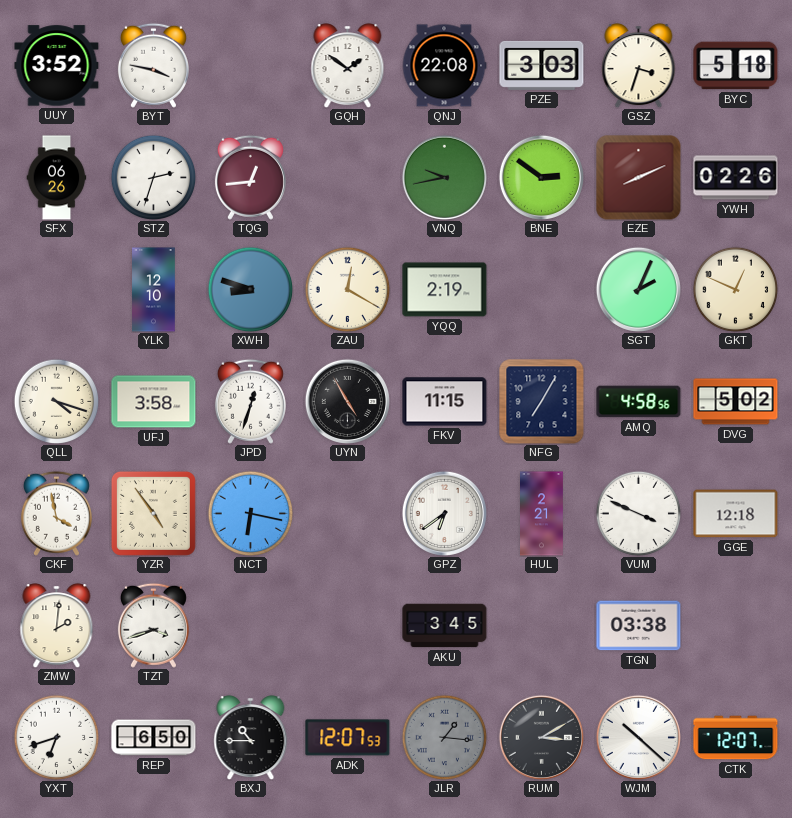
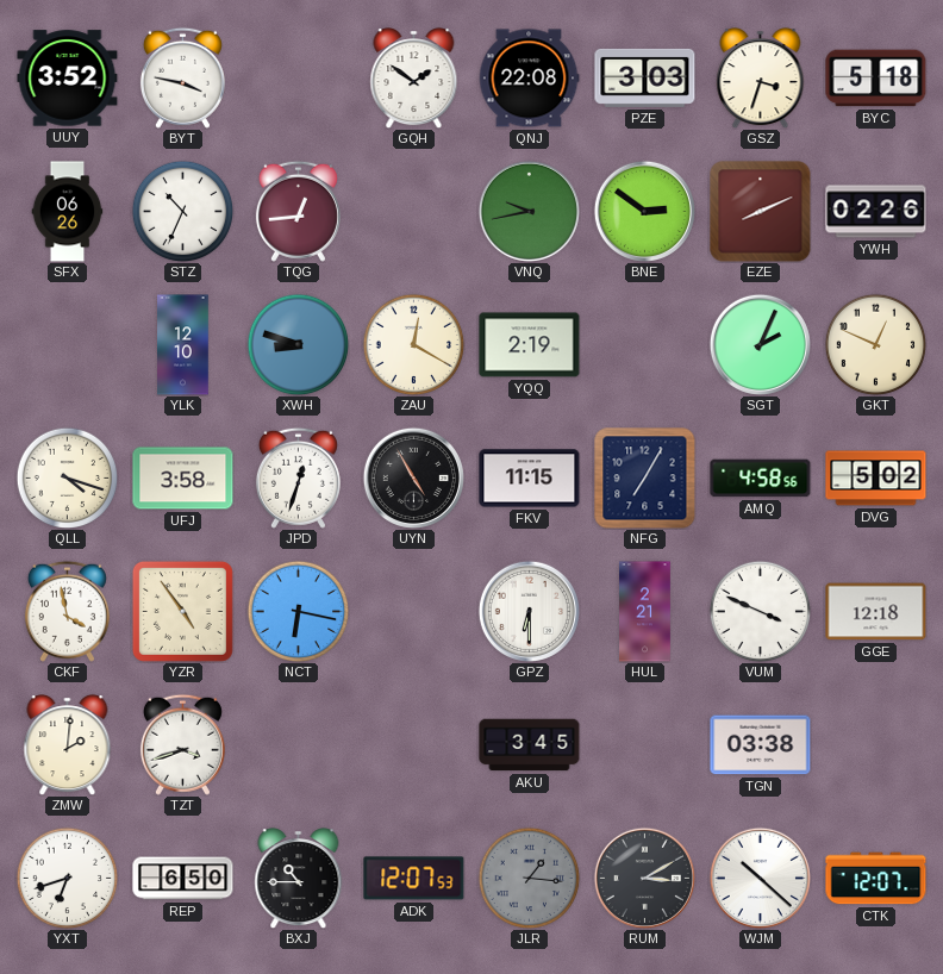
STZ: 2:33 -> 10:34
GPZ: 6:39 -> 6:30
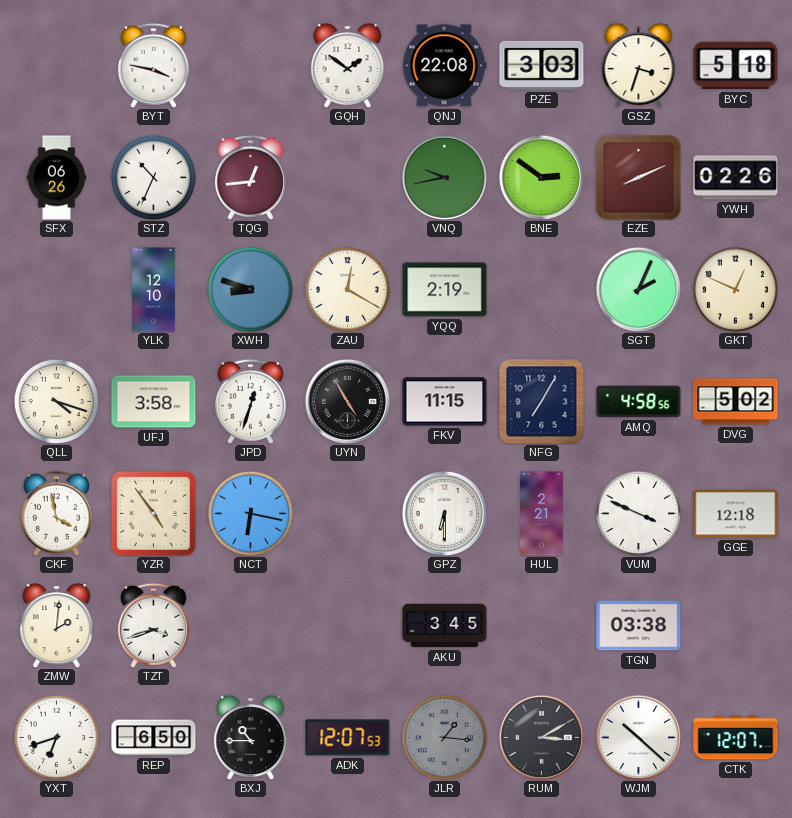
UUY: 3:52 -> none
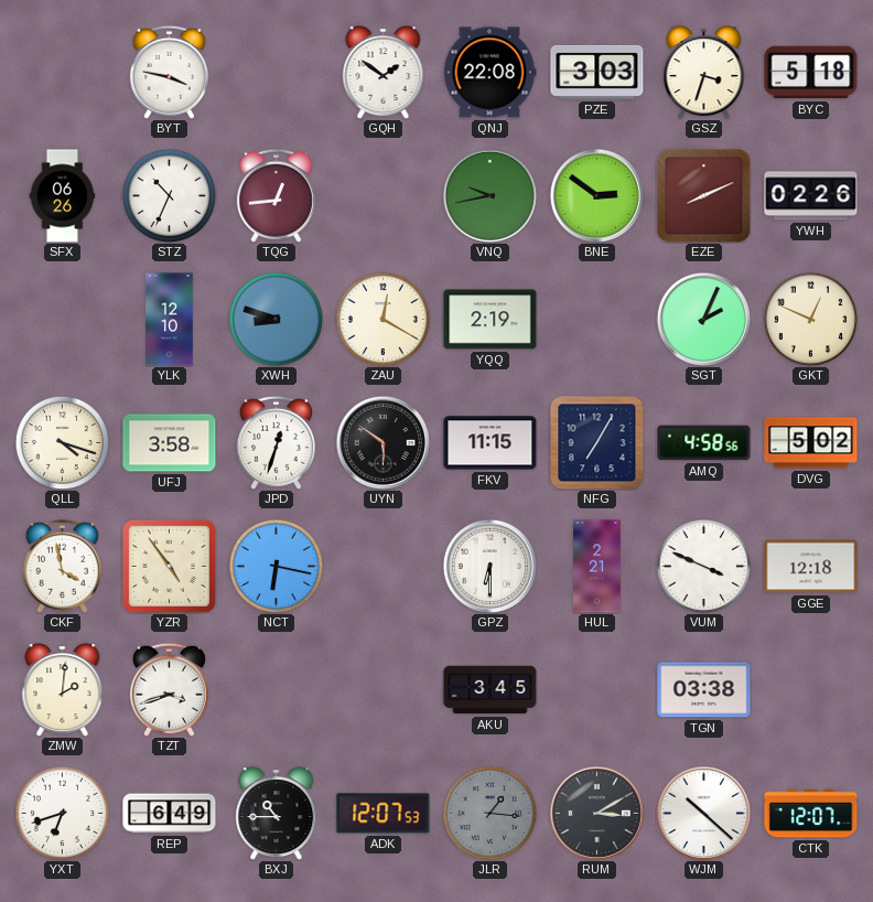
UYN: 4:55 -> 5:51
REP: 6:50 -> 6:49
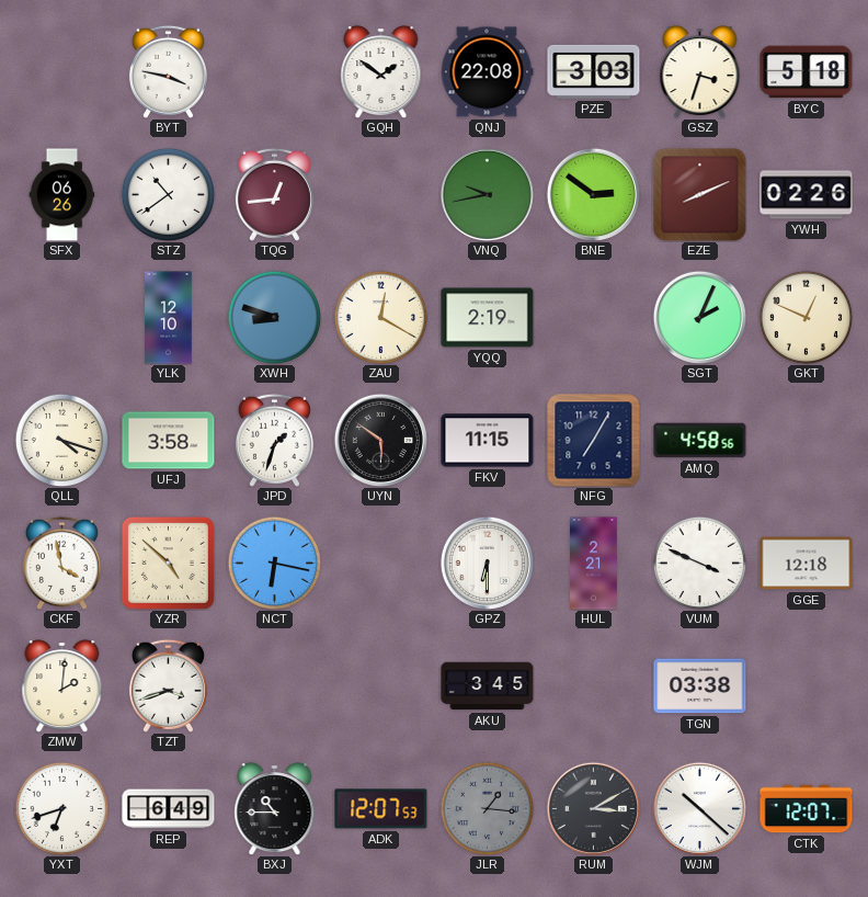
STZ: 10:34 -> 10:39
JPD: 12:33 -> 1:33
DVG: 5:02 -> none
YZR: 4:54 -> 4:52
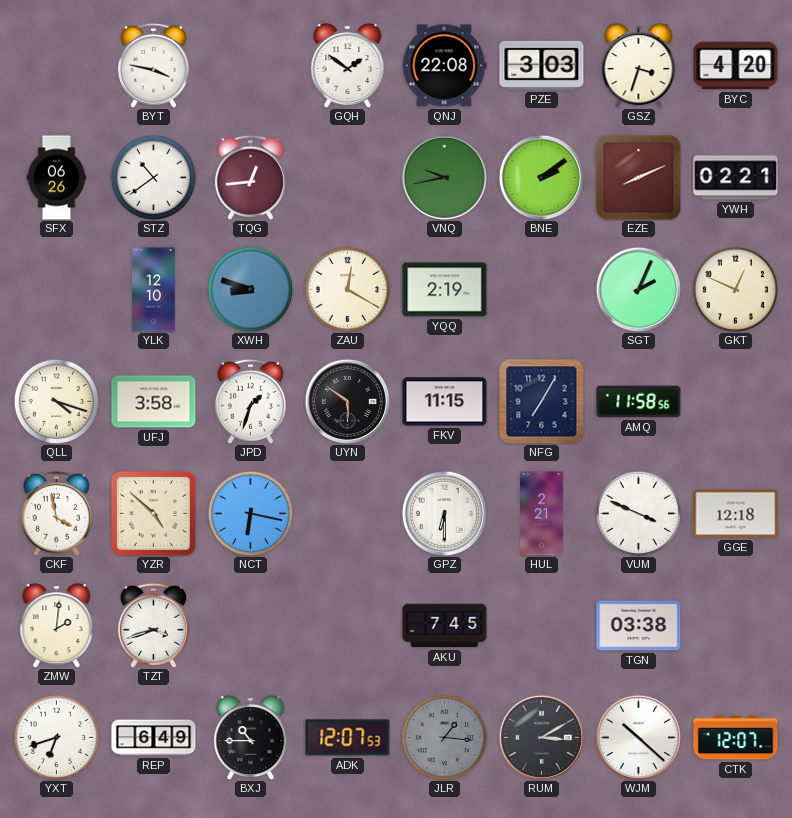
BYC: 5:18 -> 4:20
BNE: 2:51 -> 2:09
YWH: 02:26 -> 02:21
AMQ: 4:58 -> 11:58
AKU: 3:45 -> 7:45
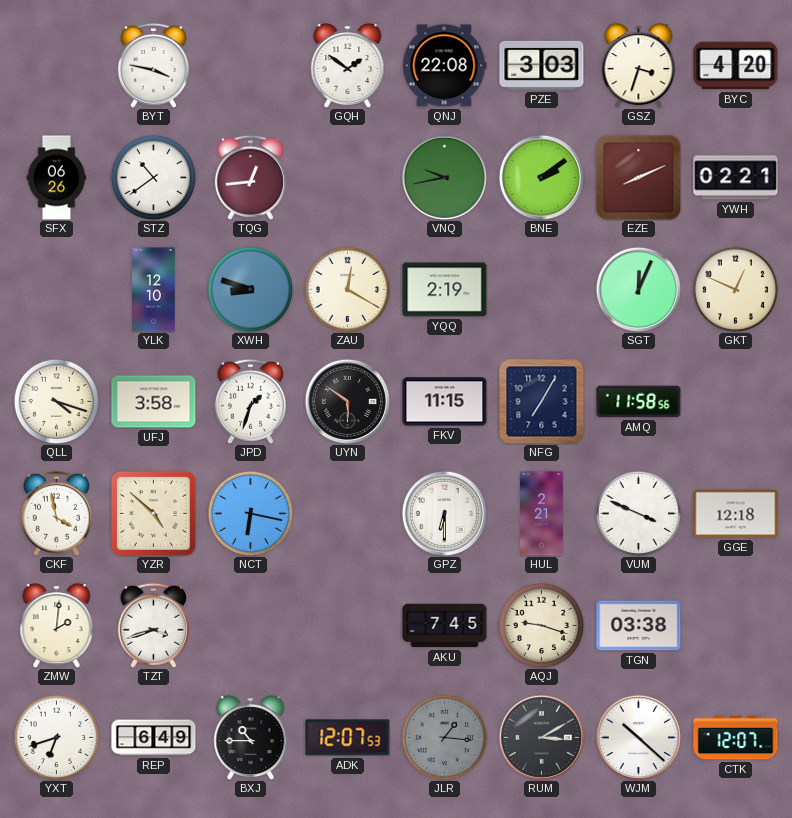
SGT: 2:04 -> 12:04
AQJ: none -> 9:18
